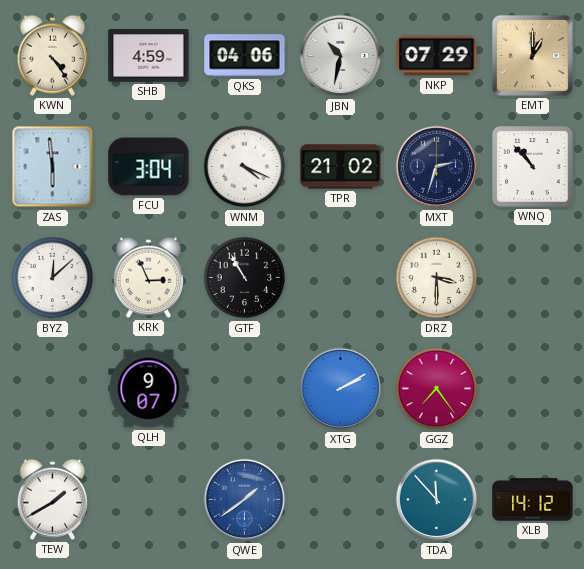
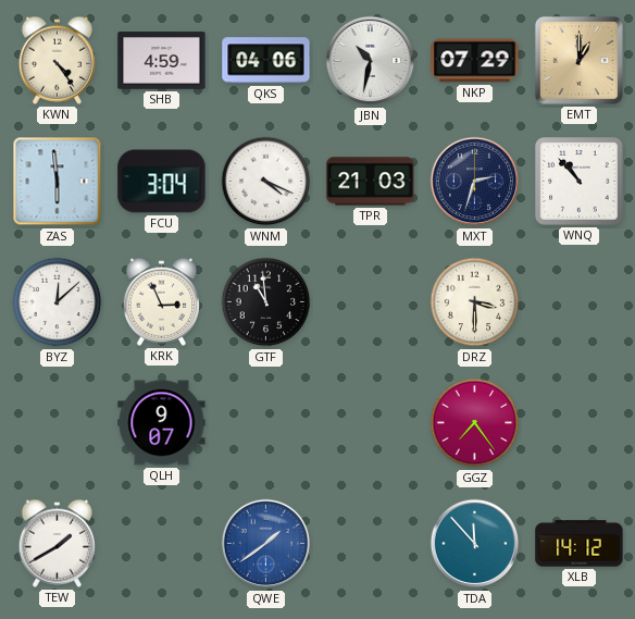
TPR: 21:02 -> 21:03
GTF: 10:55 -> 10:59
XTG: 2:10 -> none
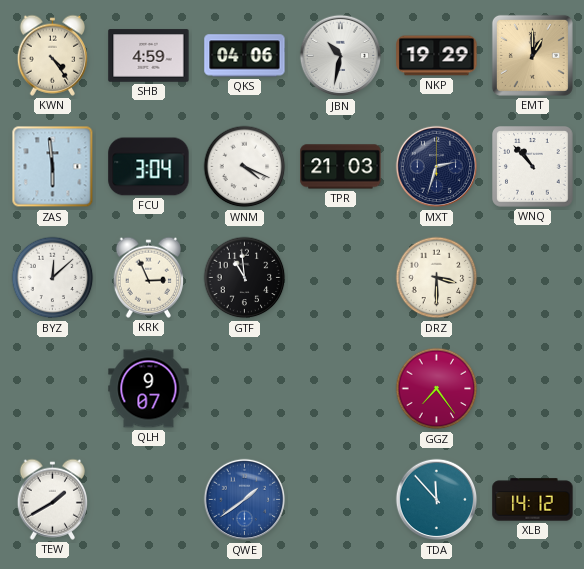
NKP: 07:29 -> 19:29
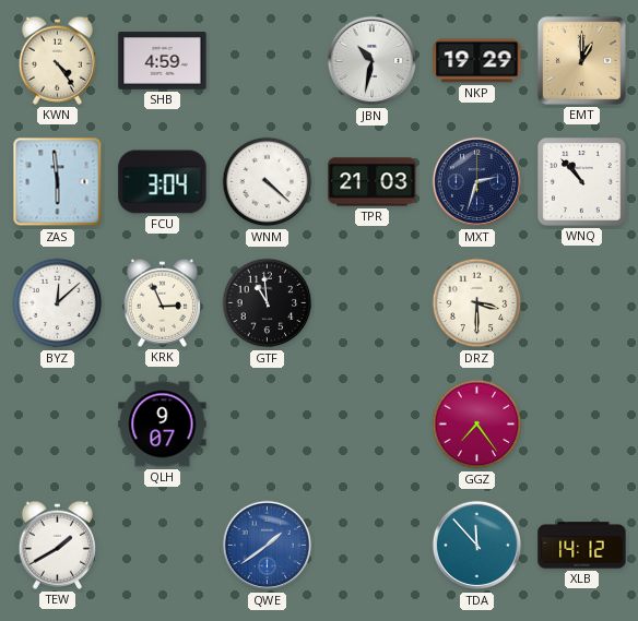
QKS: 04:06 -> none
WNM: 4:19 -> 4:22
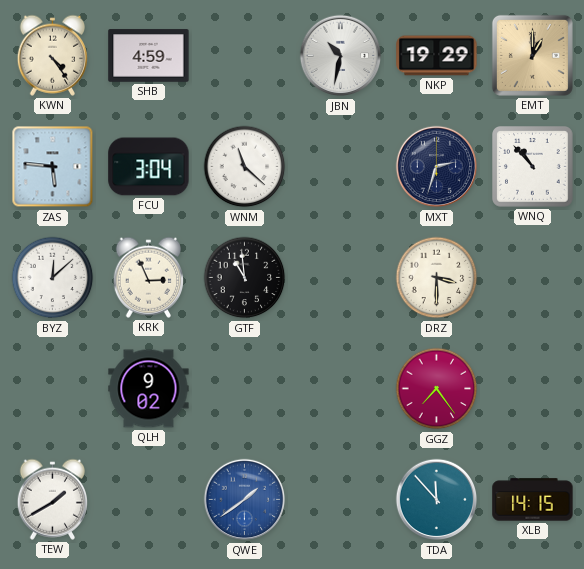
ZAS: 5:59 -> 5:46
WNM: 4:22 -> 11:22
TPR: 21:03 -> none
QLH: 9:07 -> 9:02
XLB: 14:12 -> 14:15
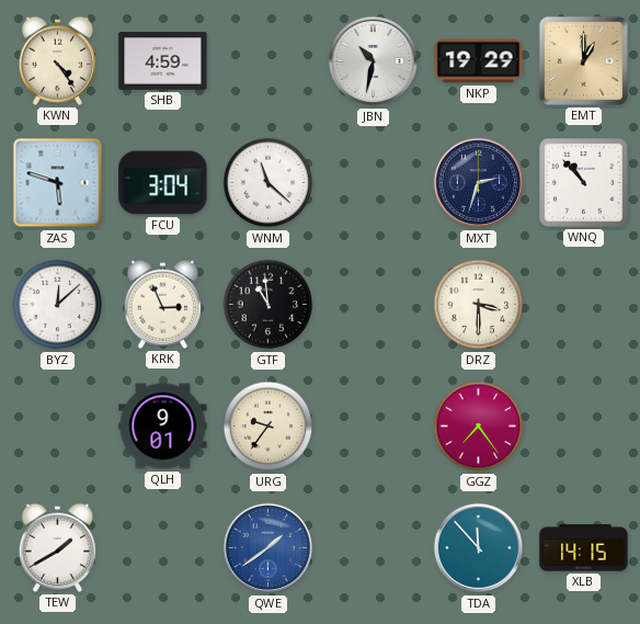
ZAS: 5:46 -> 5:48
QLH: 9:02 -> 9:01
URG: none -> 9:36
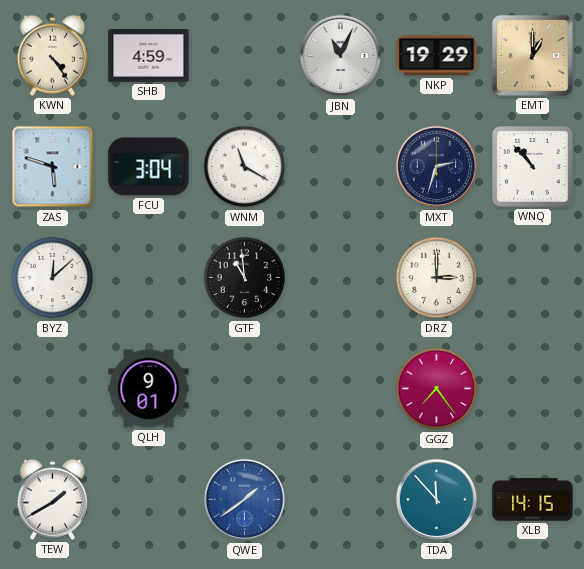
JBN: 10:32 -> 11:04
WNM: 11:22 -> 11:20
KRK: 2:56 -> none
DRZ: 3:30 -> 3:00
URG: 9:36 -> none
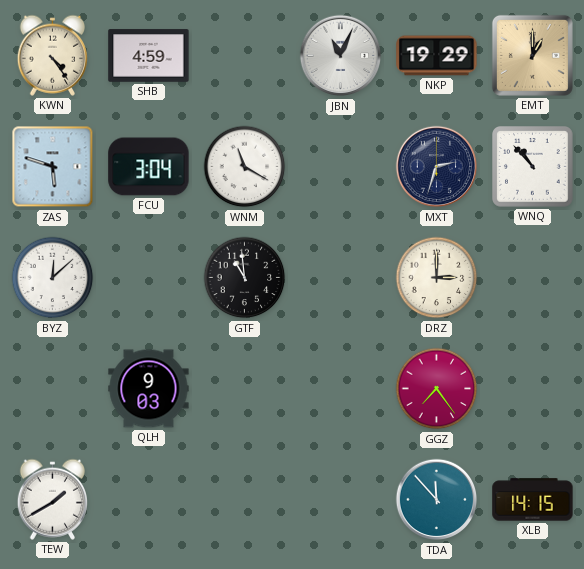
QLH: 9:01 -> 9:03
QWE: 1:39 -> none
